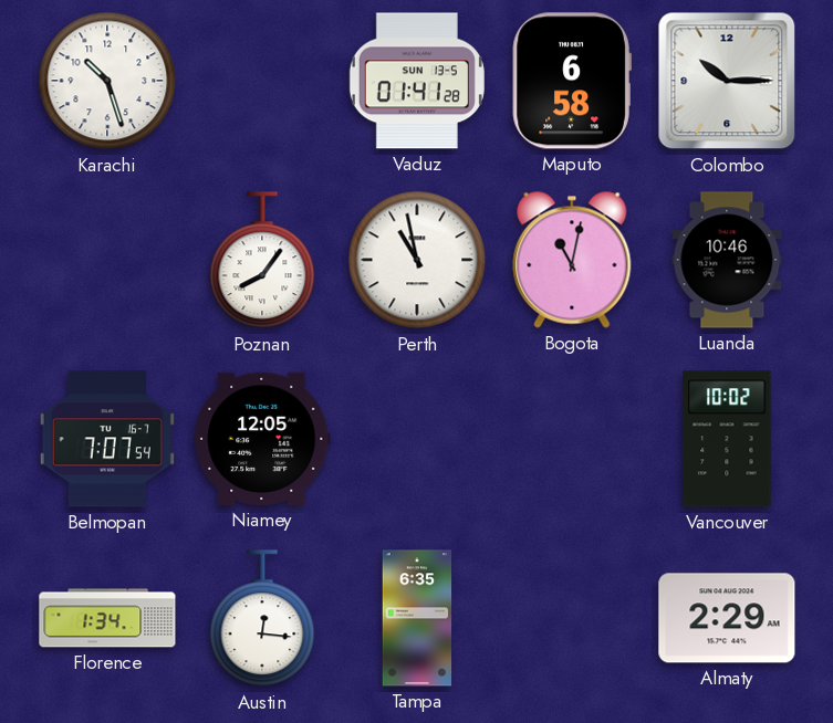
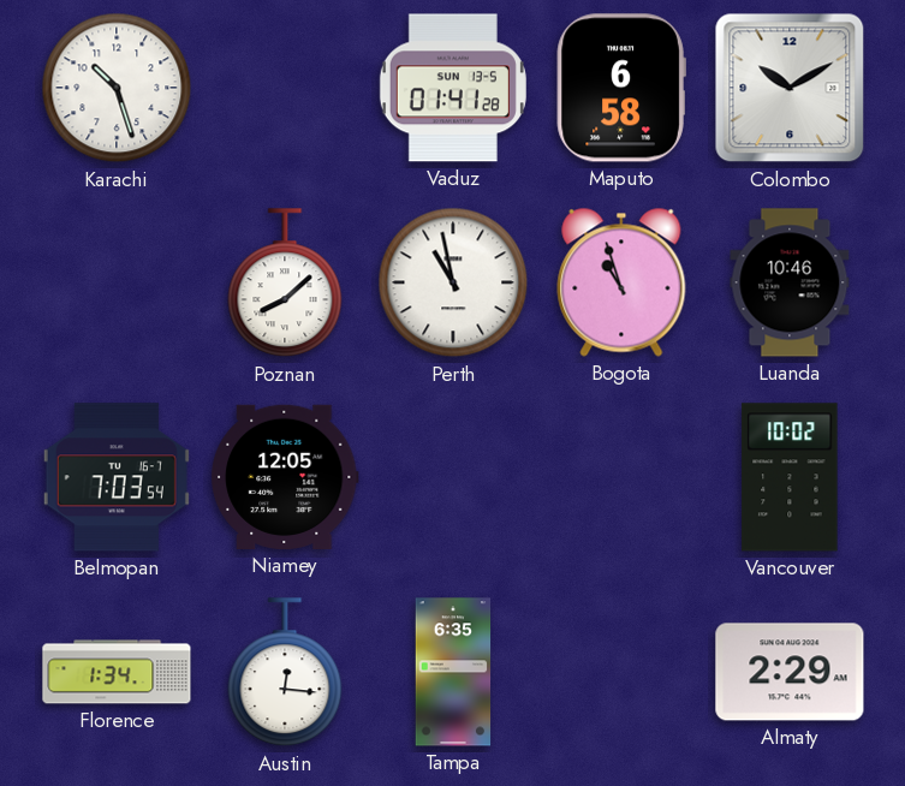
Colombo: 10:15 -> 10:10
Poznan: 8:06 -> 8:08
Bogota: 11:02 -> 10:57
Belmopan: 7:07 -> 7:03
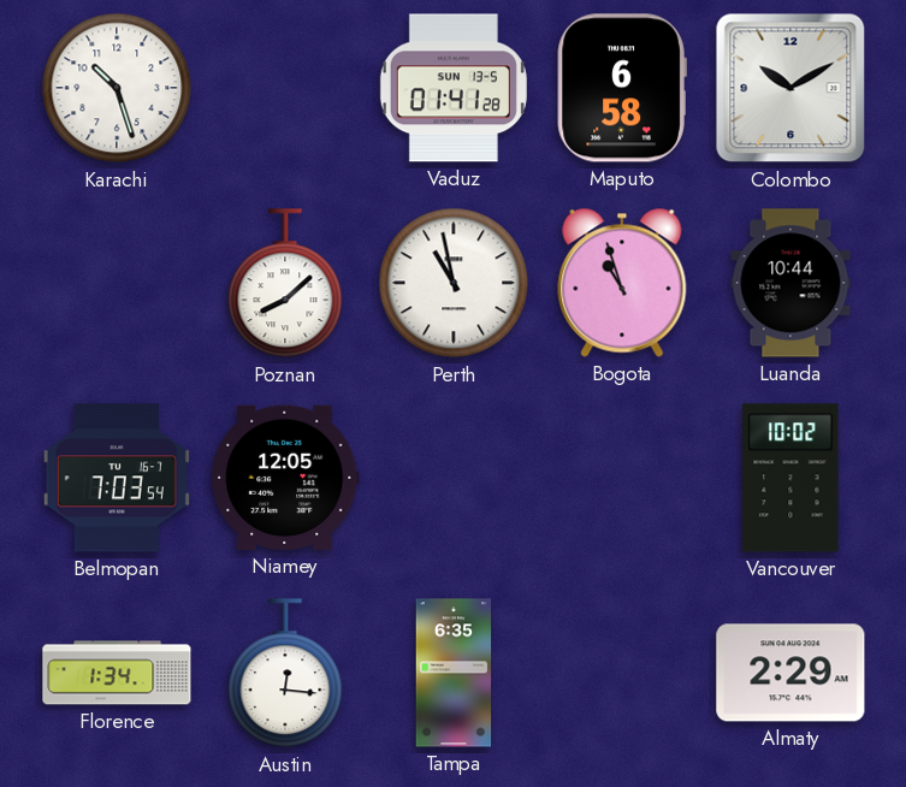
Luanda: 10:46 -> 10:44
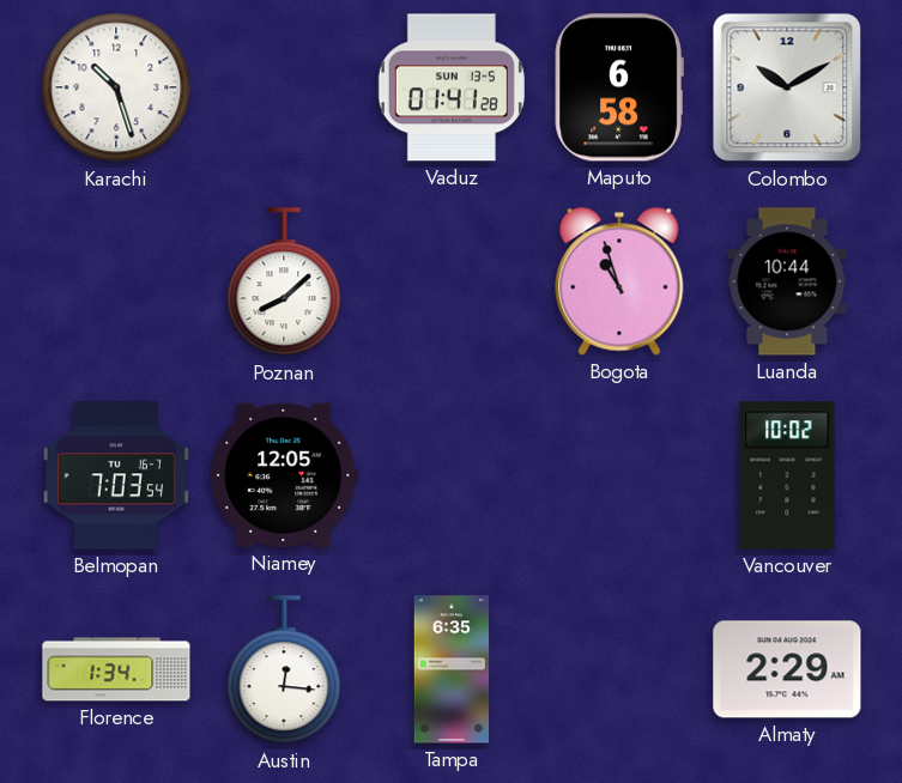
Perth: 10:58 -> none
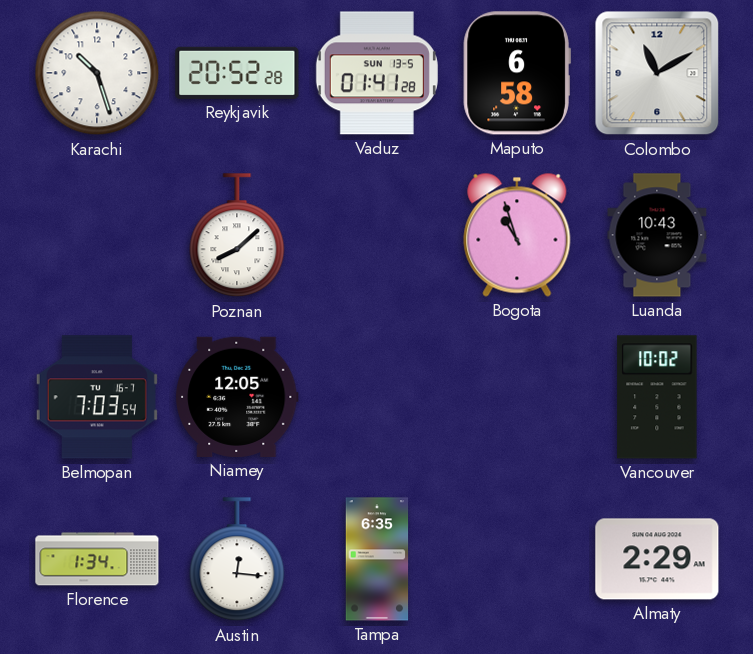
Reykjavik: none -> 20:52
Colombo: 10:10 -> 11:10
Luanda: 10:44 -> 10:43
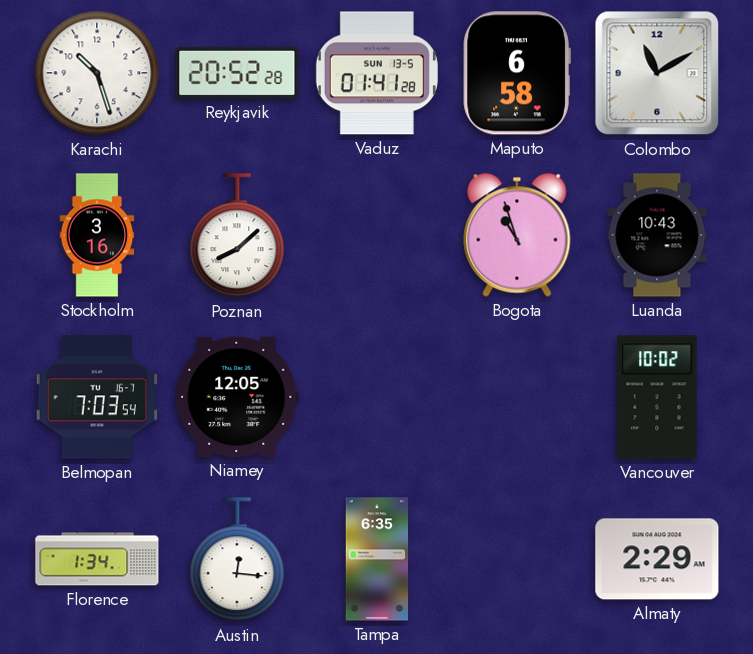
Stockholm: none -> 3:16
